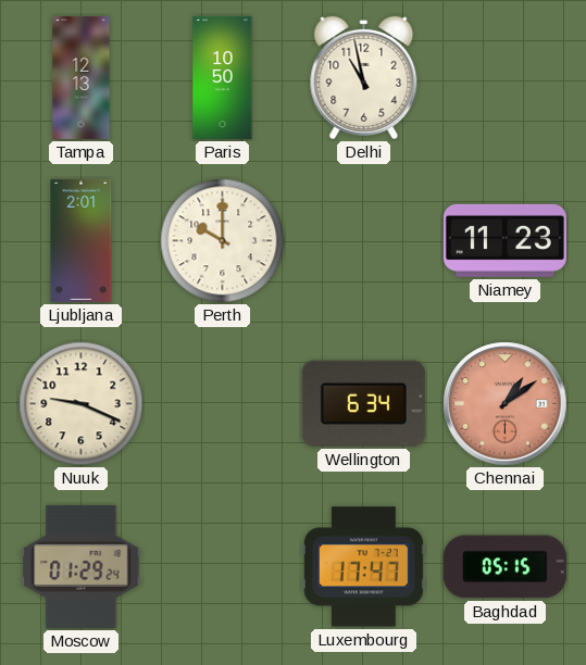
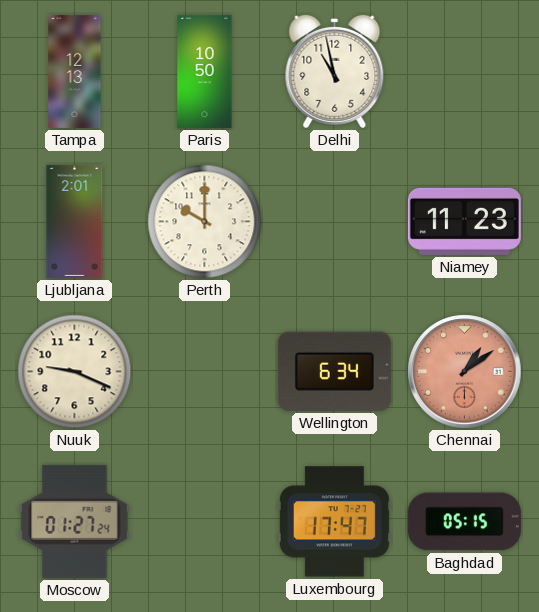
Moscow: 01:29 -> 01:27
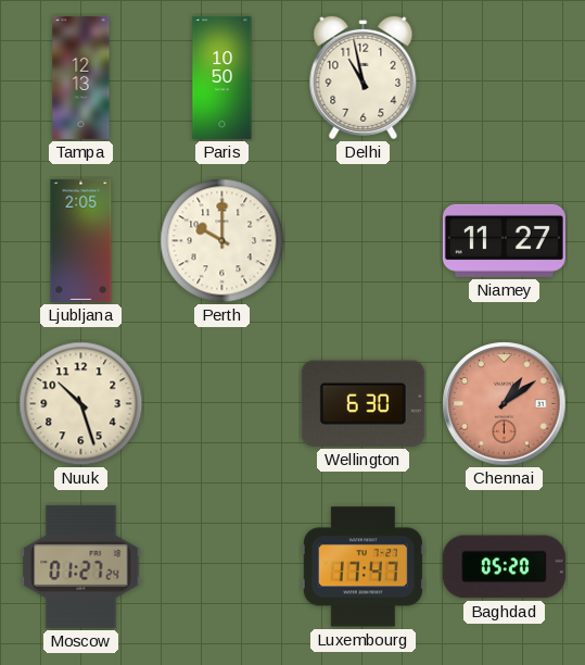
Ljubljana: 2:01 -> 2:05
Niamey: 11:23 -> 11:27
Nuuk: 9:19 -> 10:27
Wellington: 6:34 -> 6:30
Baghdad: 05:15 -> 05:20
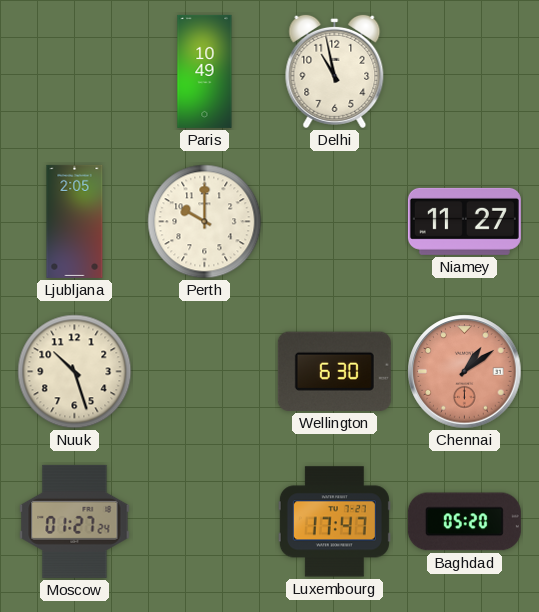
Tampa: 12:13 -> none
Paris: 10:50 -> 10:49
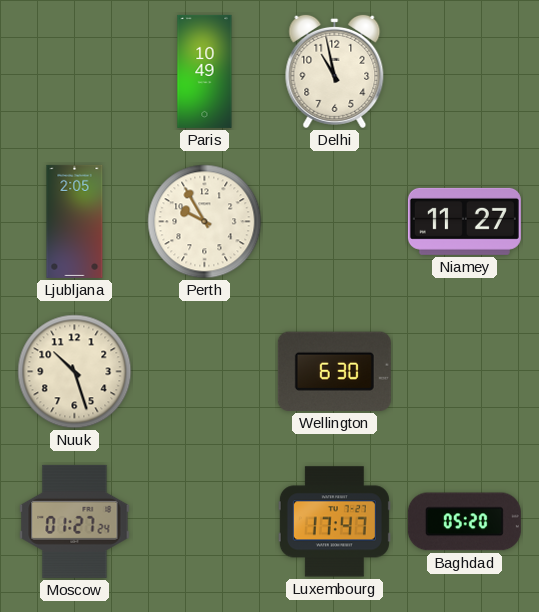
Perth: 10:00 -> 9:55
Chennai: 1:09 -> none
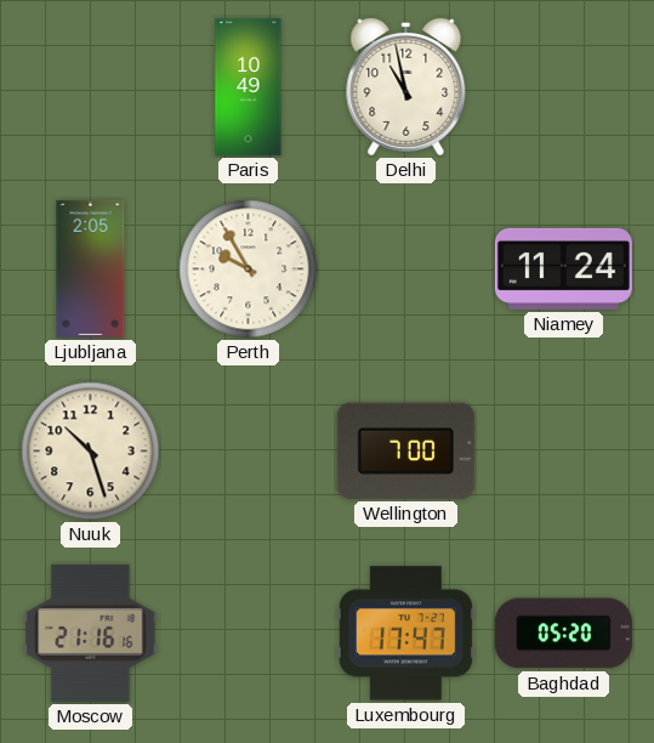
Niamey: 11:27 -> 11:24
Wellington: 6:30 -> 7:00
Moscow: 01:27 -> 21:16
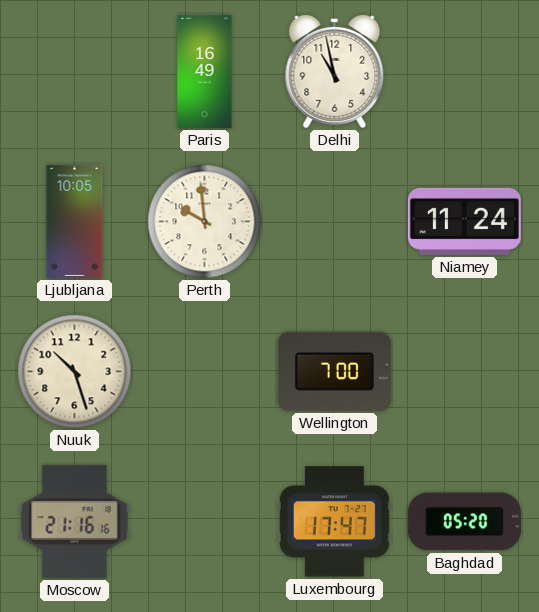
Paris: 10:49 -> 16:49
Ljubljana: 2:05 -> 10:05
Perth: 9:55 -> 9:59
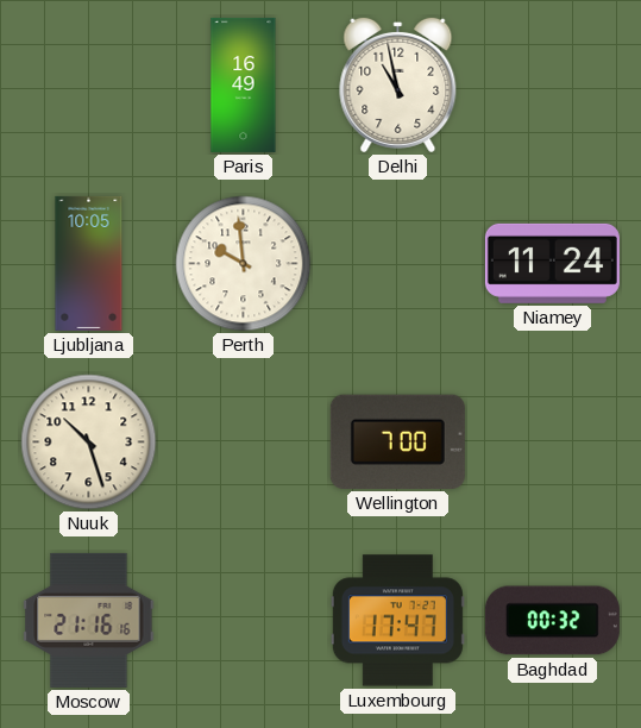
Baghdad: 05:20 -> 00:32
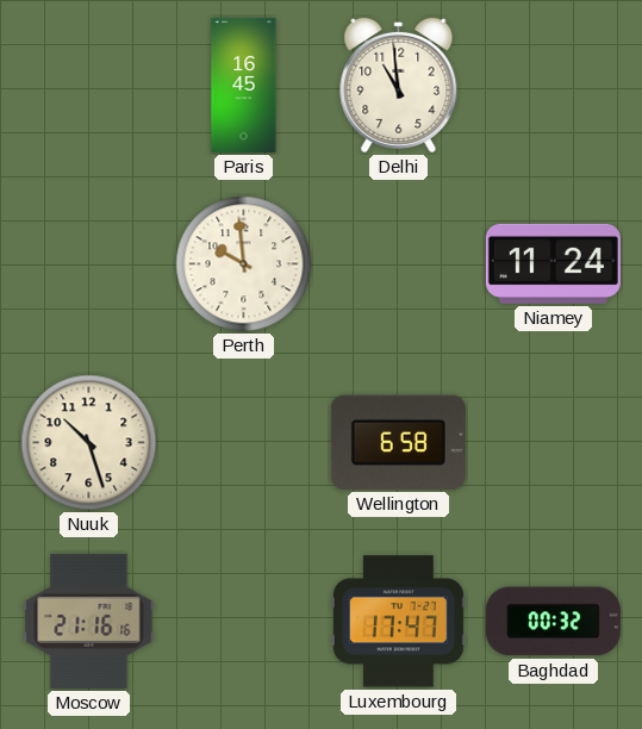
Paris: 16:49 -> 16:45
Delhi: 10:58 -> 10:59
Ljubljana: 10:05 -> none
Wellington: 7:00 -> 6:58
